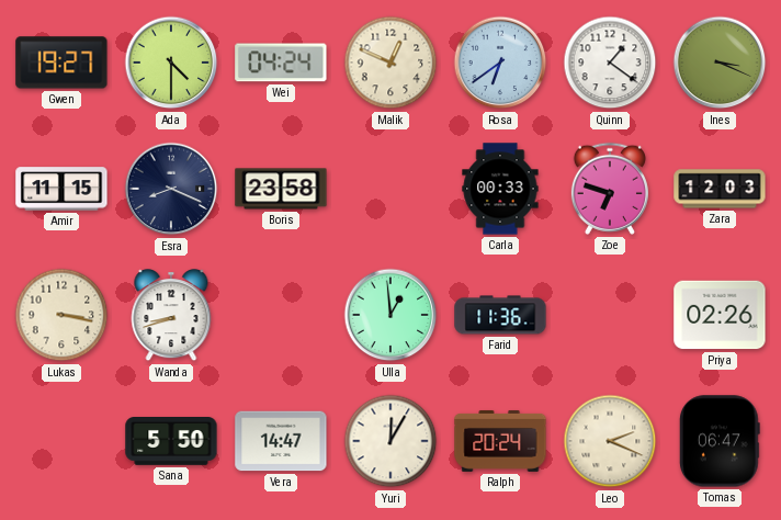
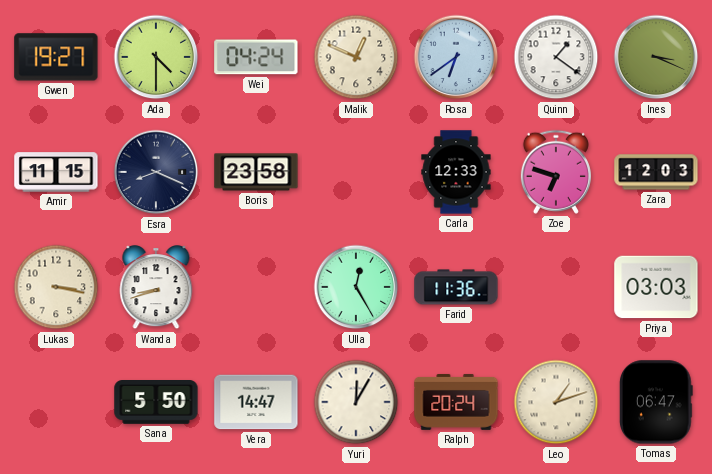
Carla: 00:33 -> 12:33
Ulla: 12:59 -> 12:25
Priya: 02:26 -> 03:03
Leo: 2:19 -> 1:12
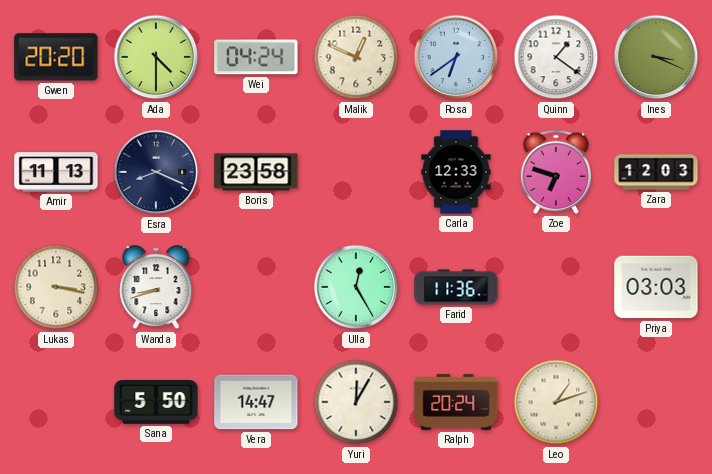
Gwen: 19:27 -> 20:20
Amir: 11:15 -> 11:13
Tomas: 06:47 -> none
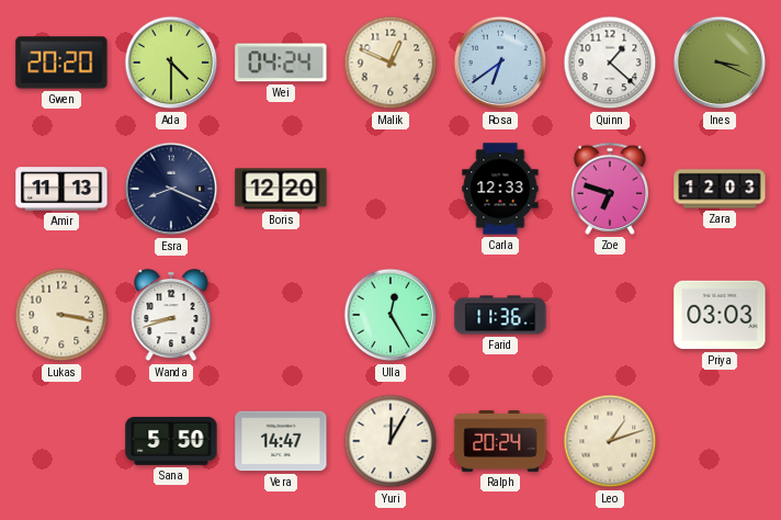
Quinn: 1:21 -> 1:22
Boris: 23:58 -> 12:20
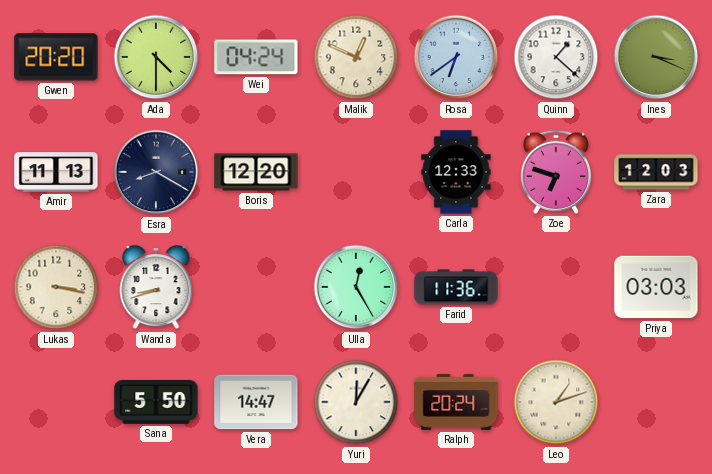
Esra: 8:19 -> 8:20
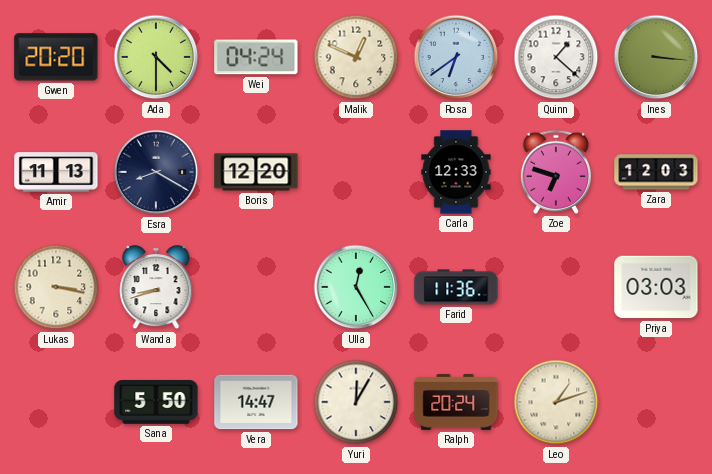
Ines: 3:19 -> 3:16
